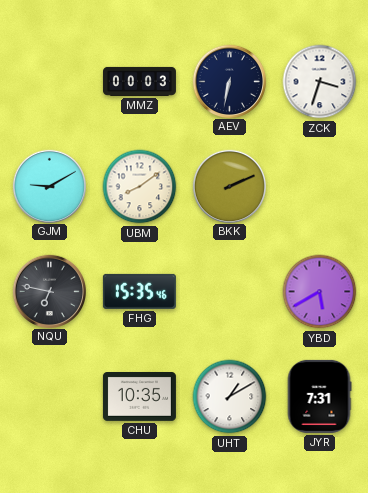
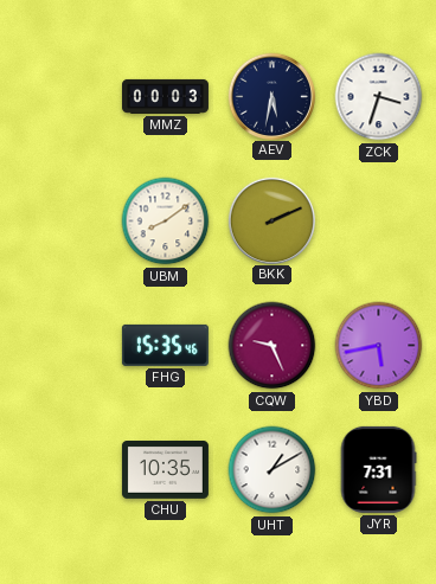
AEV: 6:32 -> 5:32
GJM: 9:10 -> none
NQU: 6:47 -> none
CQW: none -> 9:26
YBD: 5:40 -> 5:43
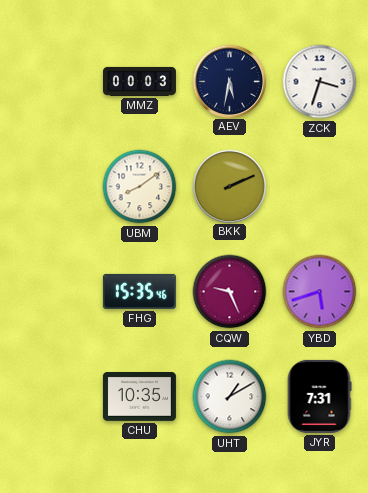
YBD: 5:43 -> 5:42
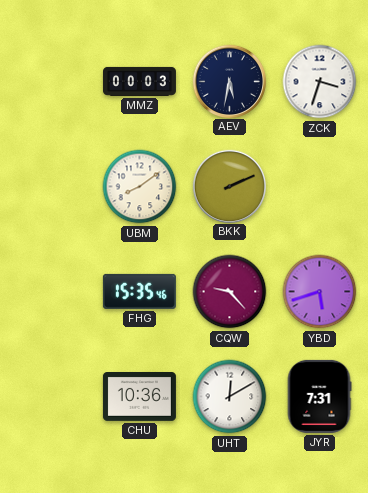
CQW: 9:26 -> 9:23
CHU: 10:35 -> 10:36
UHT: 1:10 -> 12:10
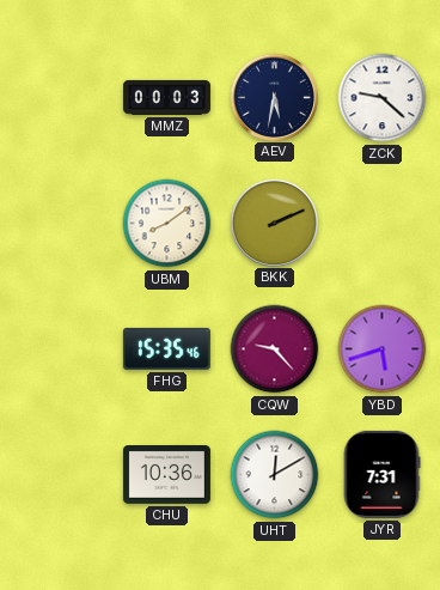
ZCK: 3:33 -> 9:22
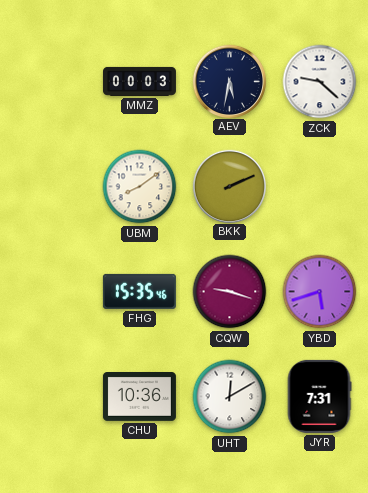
CQW: 9:23 -> 9:18
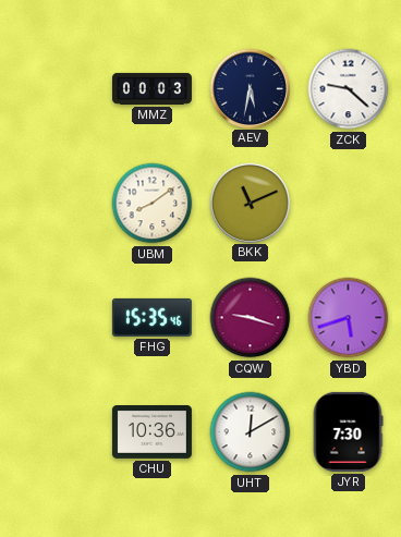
BKK: 2:11 -> 11:11
JYR: 7:31 -> 7:30
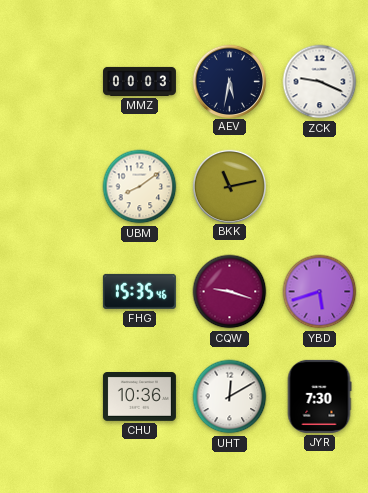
ZCK: 9:22 -> 9:19
BKK: 11:11 -> 11:13
